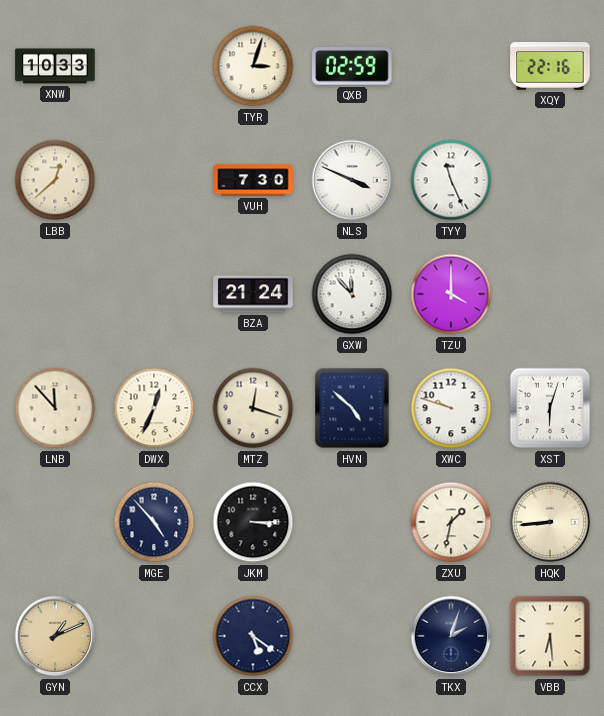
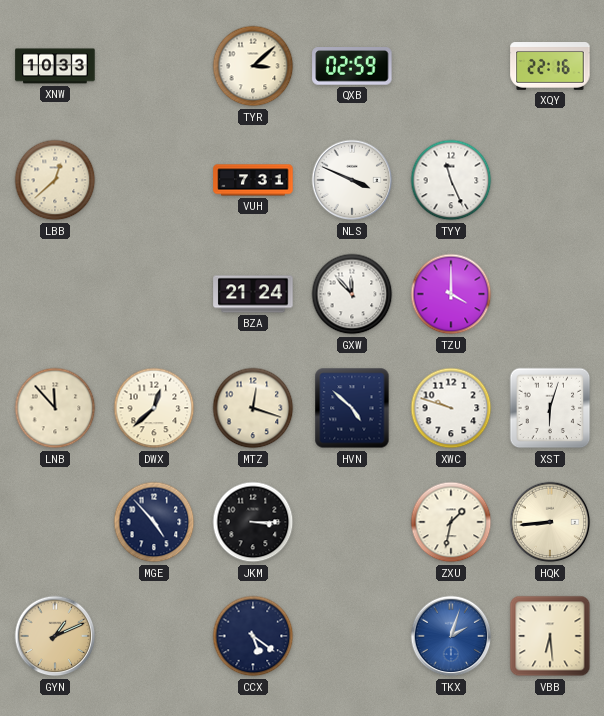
TYR: 3:03 -> 3:08
VUH: 7:30 -> 7:31
DWX: 12:34 -> 12:38
TKX dial: navy -> blue
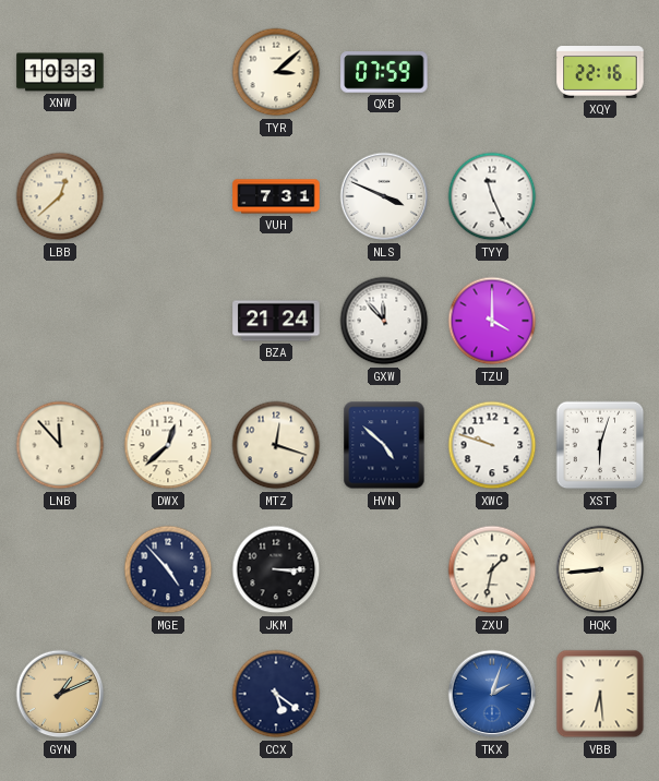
QXB: 02:59 -> 07:59
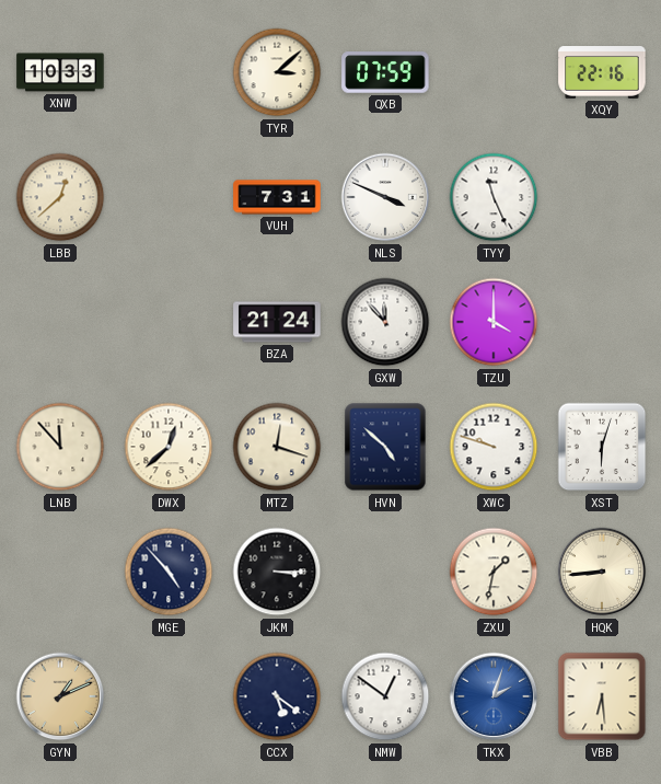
NMW: none -> 12:51
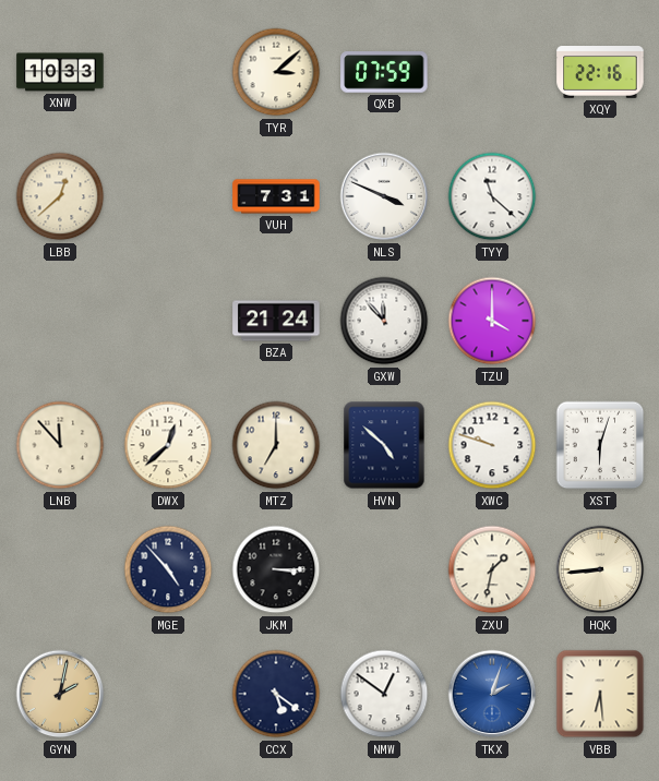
TYY: 11:26 -> 11:22
MTZ: 12:18 -> 7:00
GYN: 1:11 -> 2:02
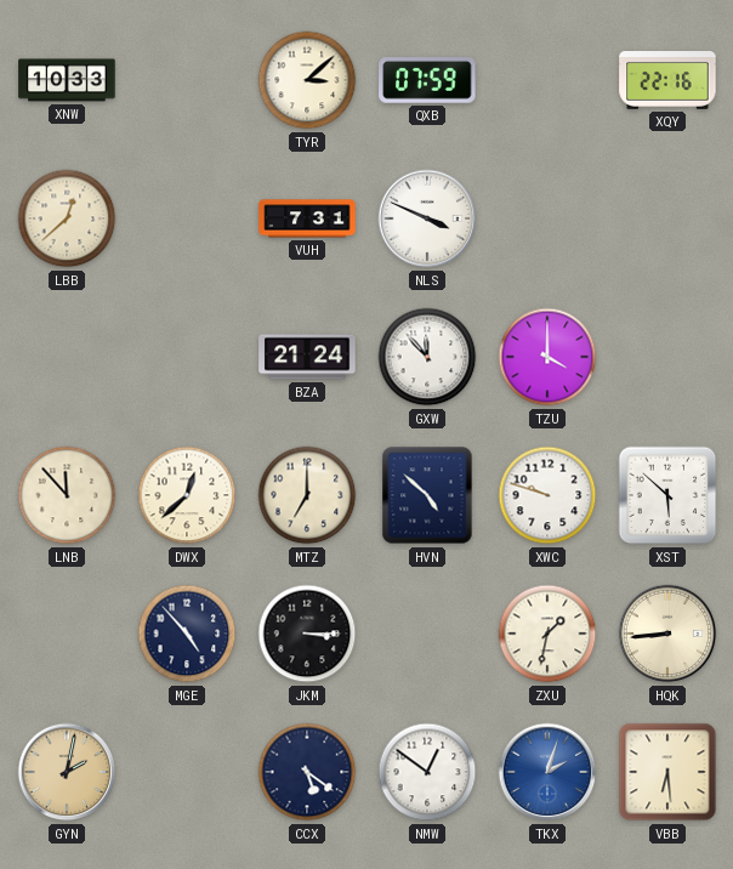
TYY: 11:22 -> none
XST: 6:03 -> 5:52
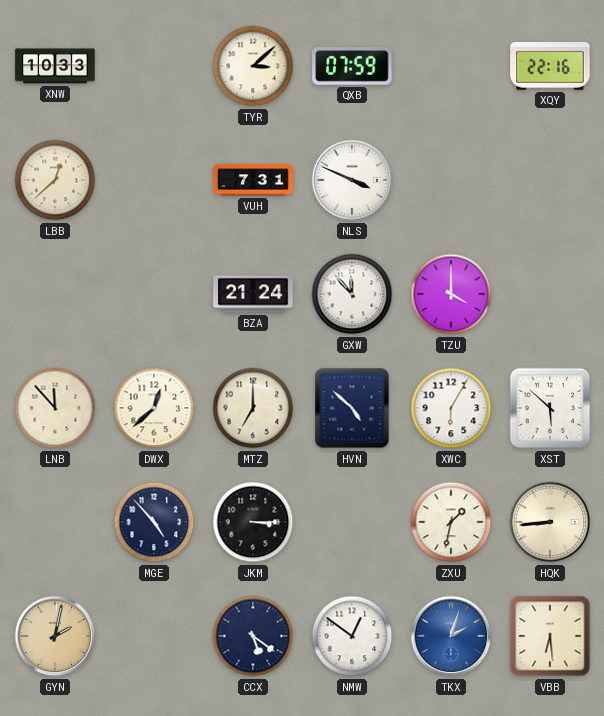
XWC: 9:48 -> 6:05
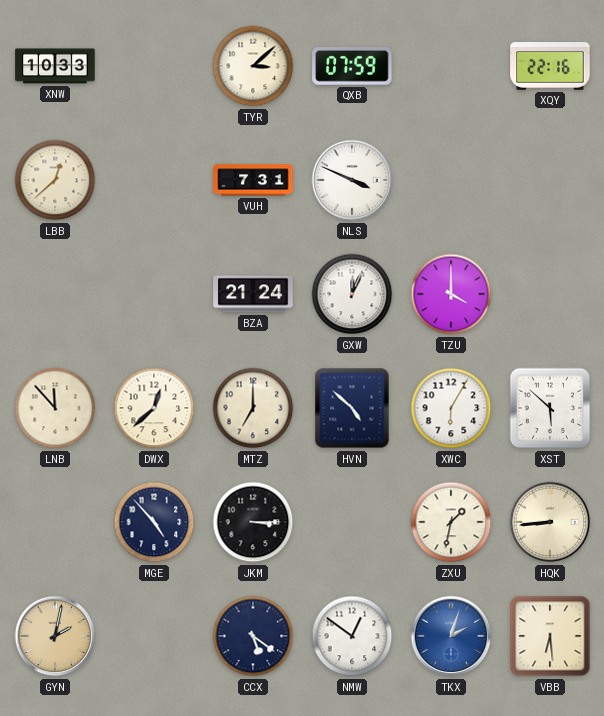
GXW: 11:53 -> 12:04
